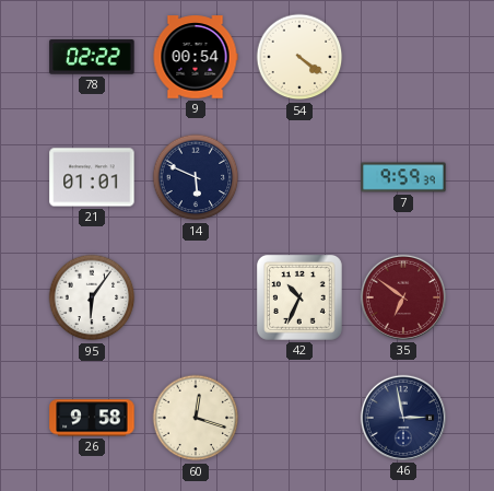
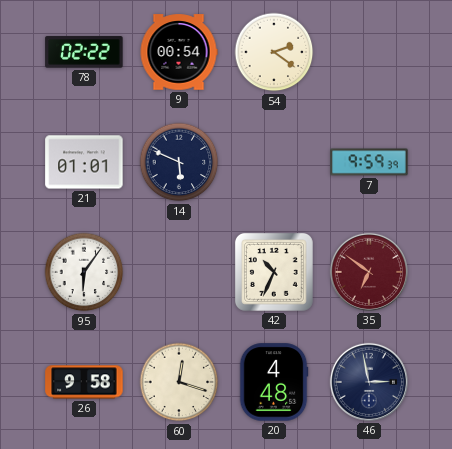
54: 4:21 -> 2:21
20: none -> 4:48
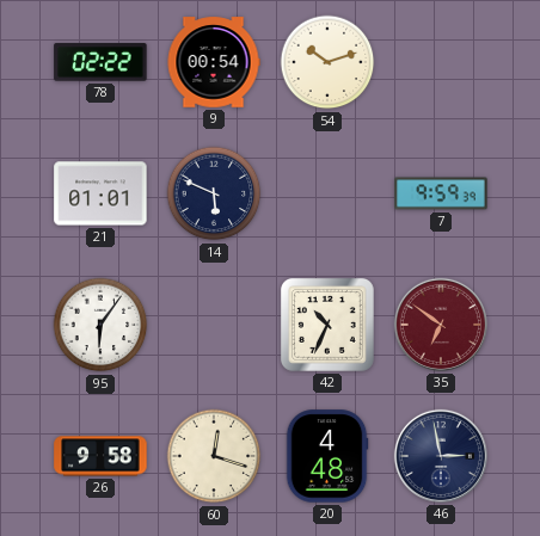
54: 2:21 -> 10:12
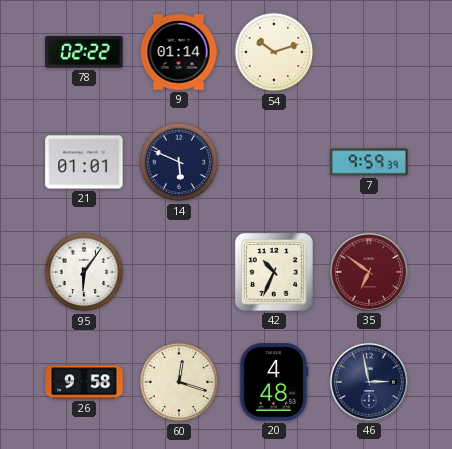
9: 00:54 -> 01:14
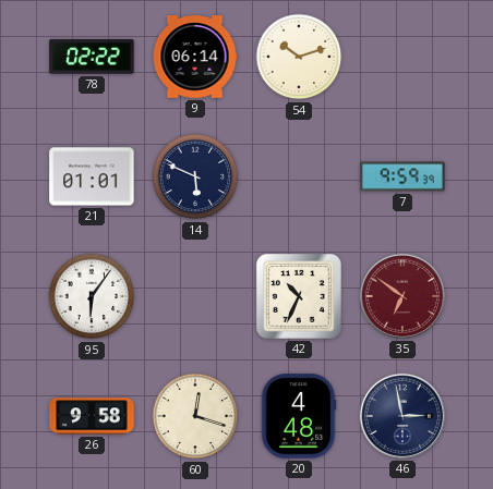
9: 01:14 -> 06:14
